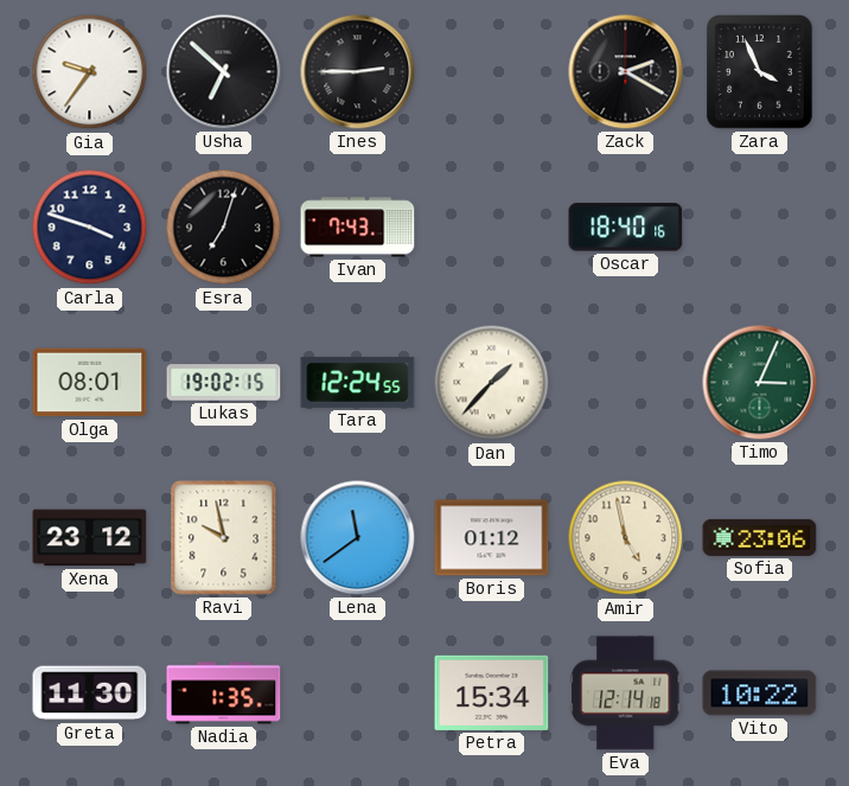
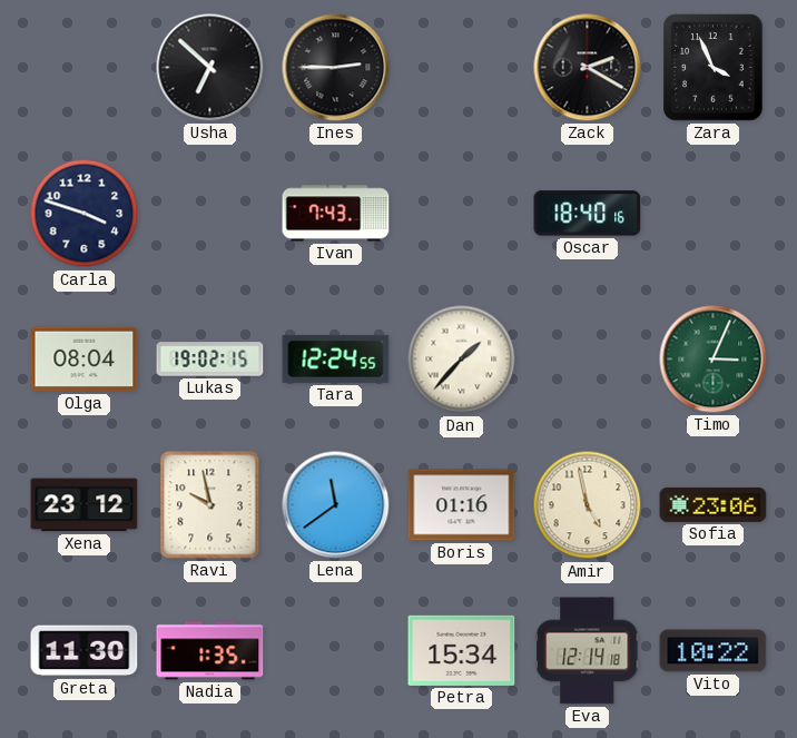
Gia: 9:36 -> none
Esra: 7:03 -> none
Olga: 08:01 -> 08:04
Boris: 01:12 -> 01:16
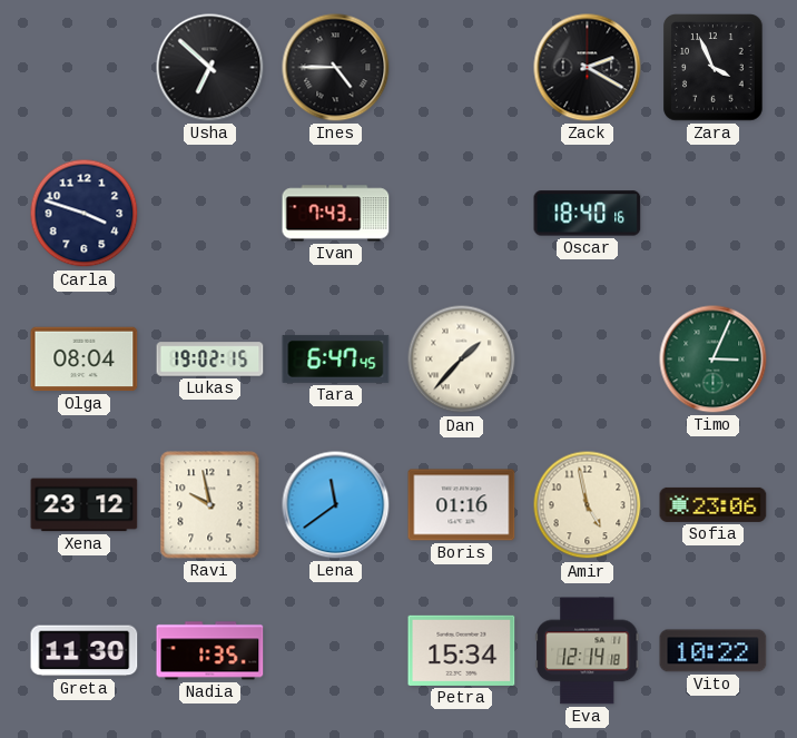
Ines: 2:45 -> 4:45
Tara: 12:24 -> 6:47
